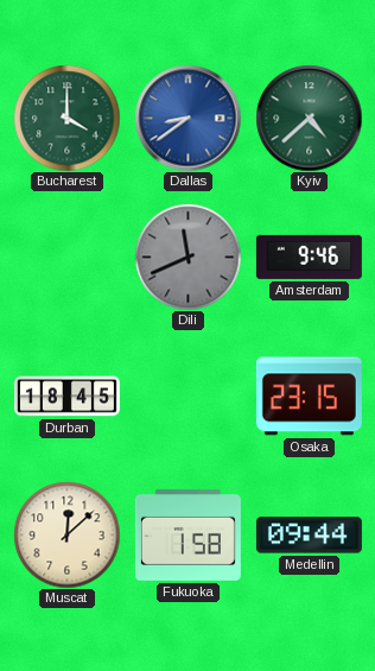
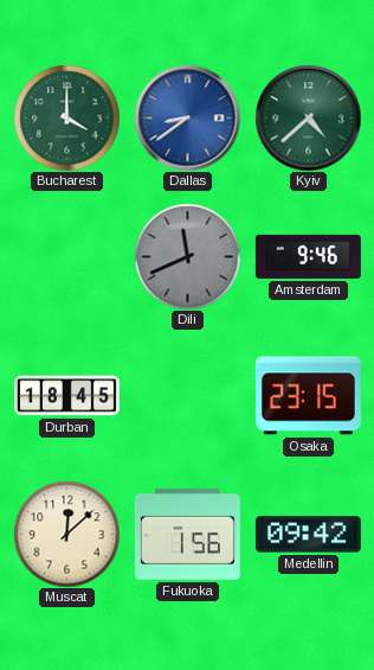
Fukuoka: 1:58 -> 1:56
Medellin: 09:44 -> 09:42
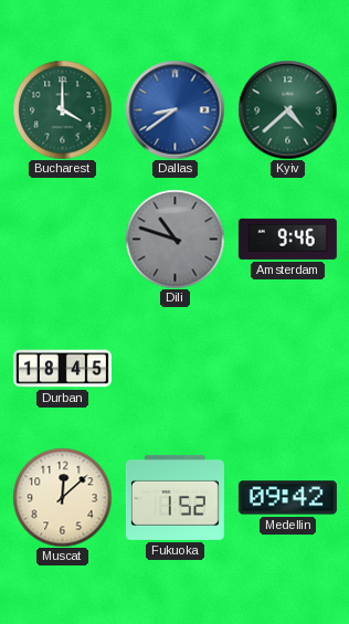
Dili: 11:41 -> 10:48
Osaka: 23:15 -> none
Fukuoka: 1:56 -> 1:52
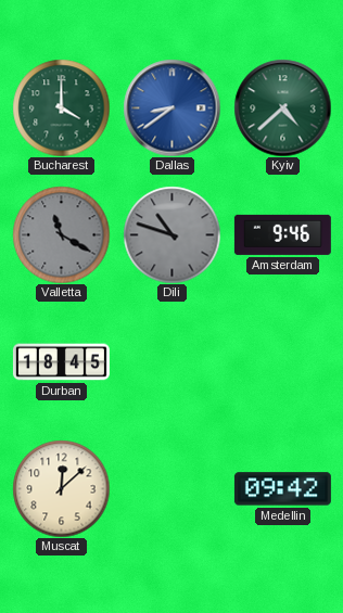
Valletta: none -> 11:20
Fukuoka: 1:52 -> none
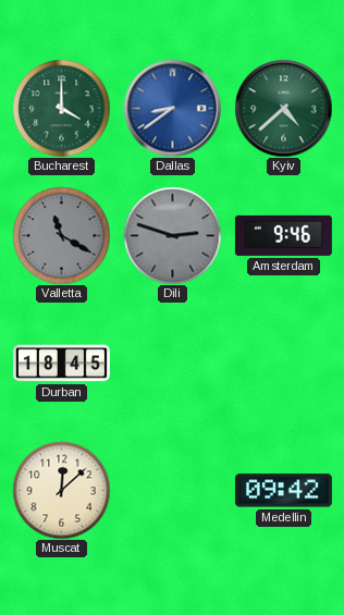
Dili: 10:48 -> 2:48
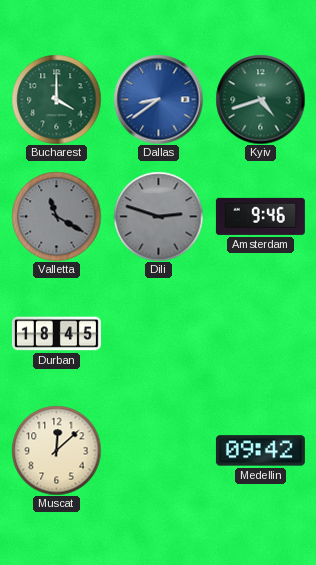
Kyiv: 4:38 -> 4:42
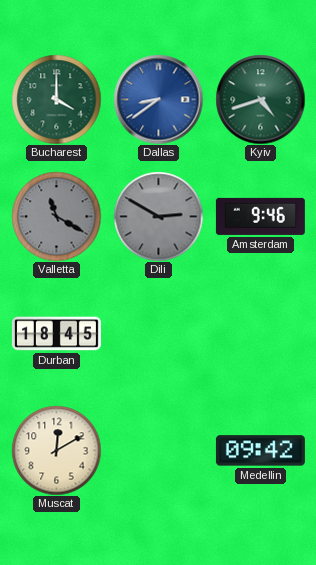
Dili: 2:48 -> 2:50
Muscat: 12:08 -> 12:10
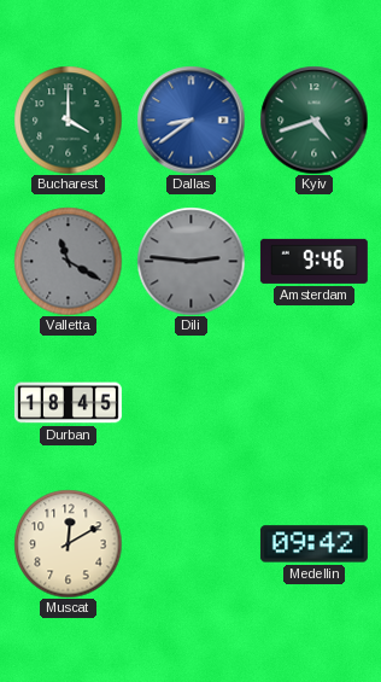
Dili: 2:50 -> 2:46
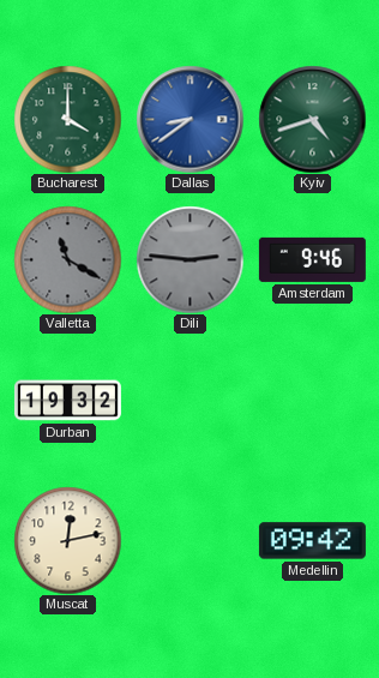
Durban: 18:45 -> 19:32
Muscat: 12:10 -> 12:13
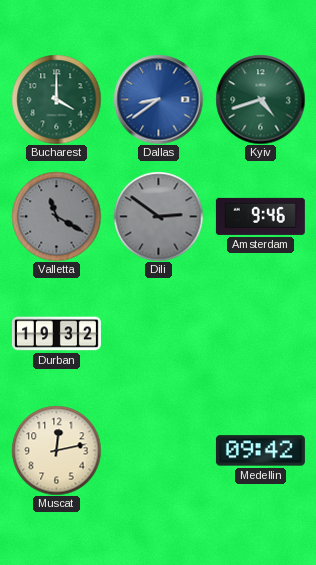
Dili: 2:46 -> 2:51
